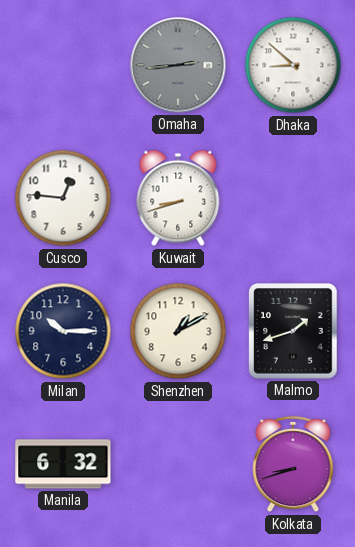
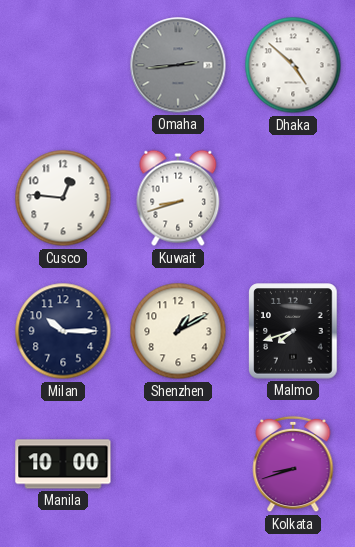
Dhaka: 8:52 -> 4:52
Malmo: 1:42 -> 7:42
Manila: 6:32 -> 10:00
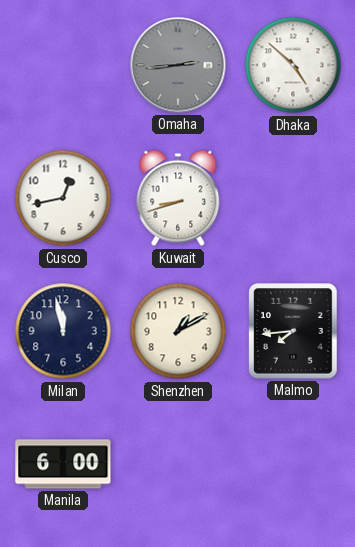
Cusco: 12:46 -> 12:43
Milan: 10:15 -> 11:58
Malmo: 7:42 -> 7:44
Manila: 10:00 -> 6:00
Kolkata: 8:42 -> none
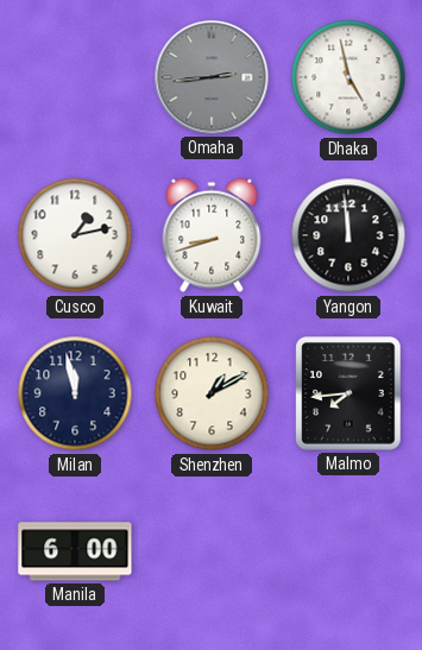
Dhaka: 4:52 -> 4:58
Cusco: 12:43 -> 1:13
Yangon: none -> 11:59
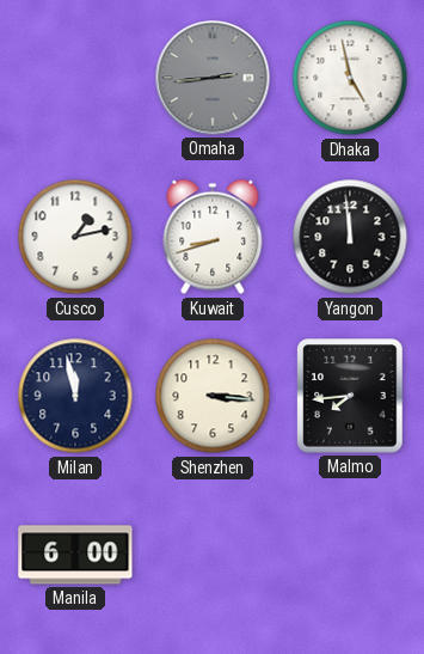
Shenzhen: 1:10 -> 3:16
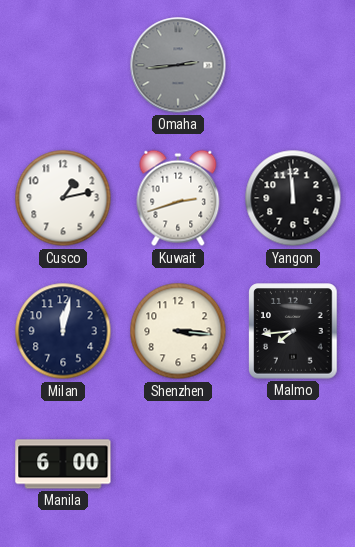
Dhaka: 4:58 -> none
Kuwait: 8:42 -> 2:42
Milan: 11:58 -> 12:02
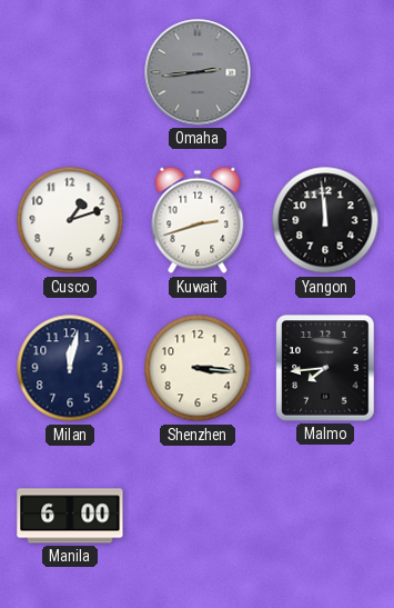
Cusco: 1:13 -> 1:12
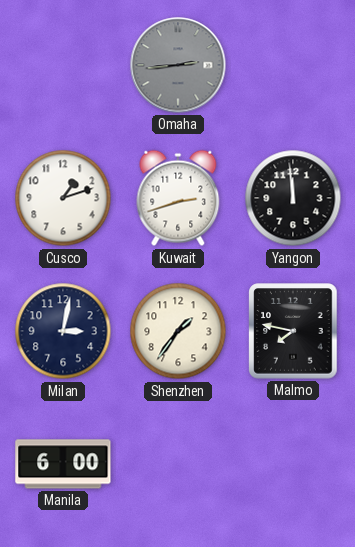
Milan: 12:02 -> 3:02
Shenzhen: 3:16 -> 1:36
Malmo: 7:44 -> 7:47
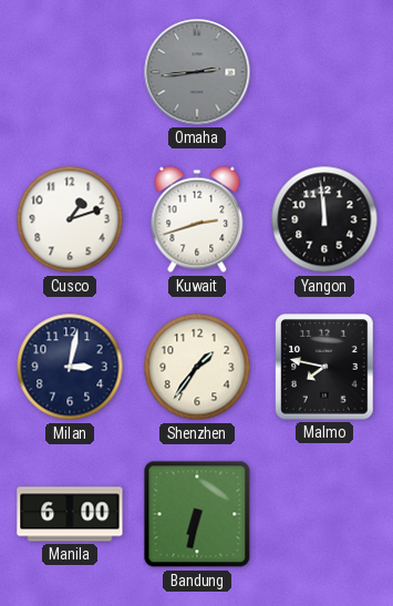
Bandung: none -> 6:32
